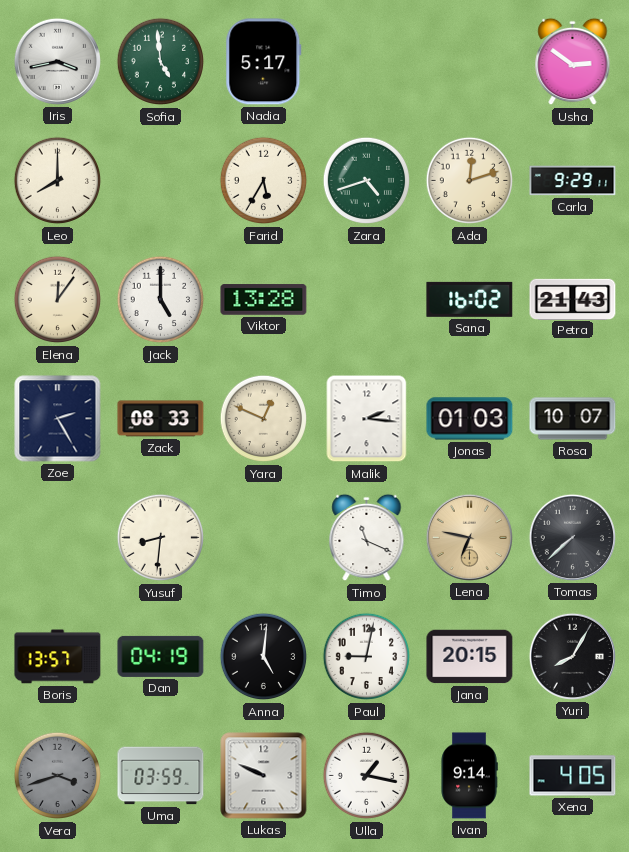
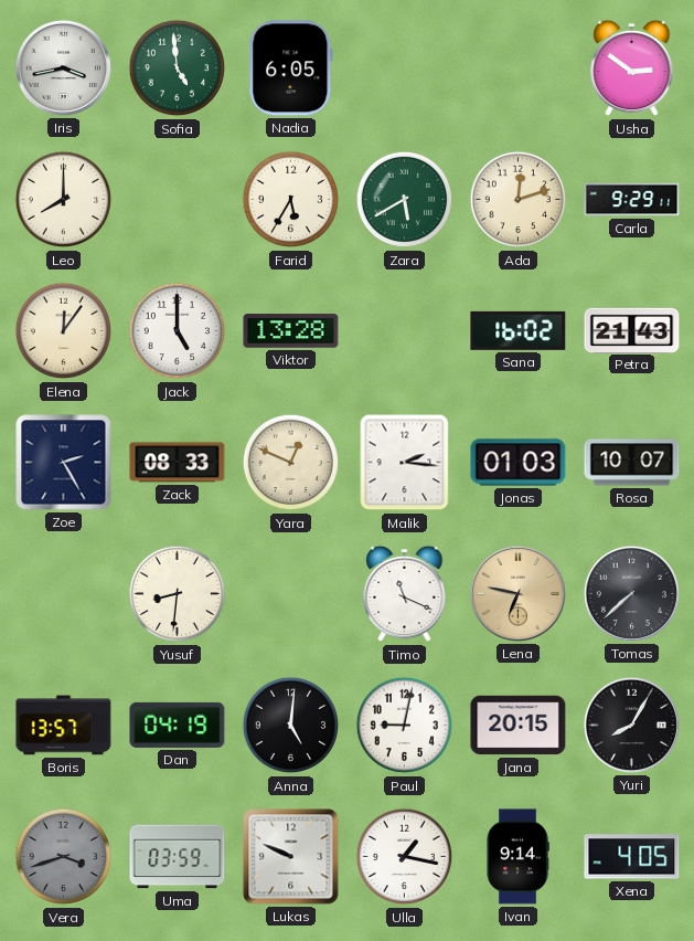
Nadia: 5:17 -> 6:05
Zara: 4:42 -> 5:40
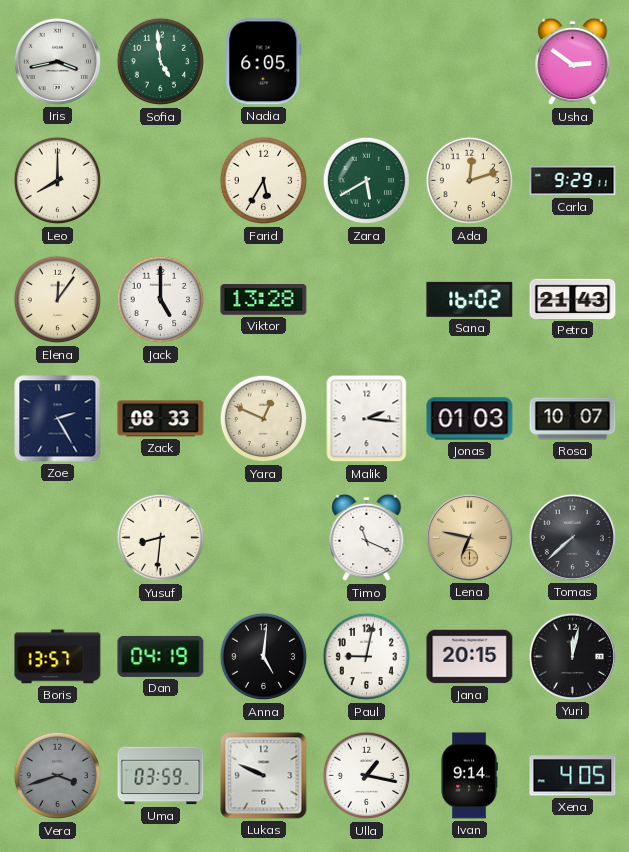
Yuri: 8:05 -> 12:02
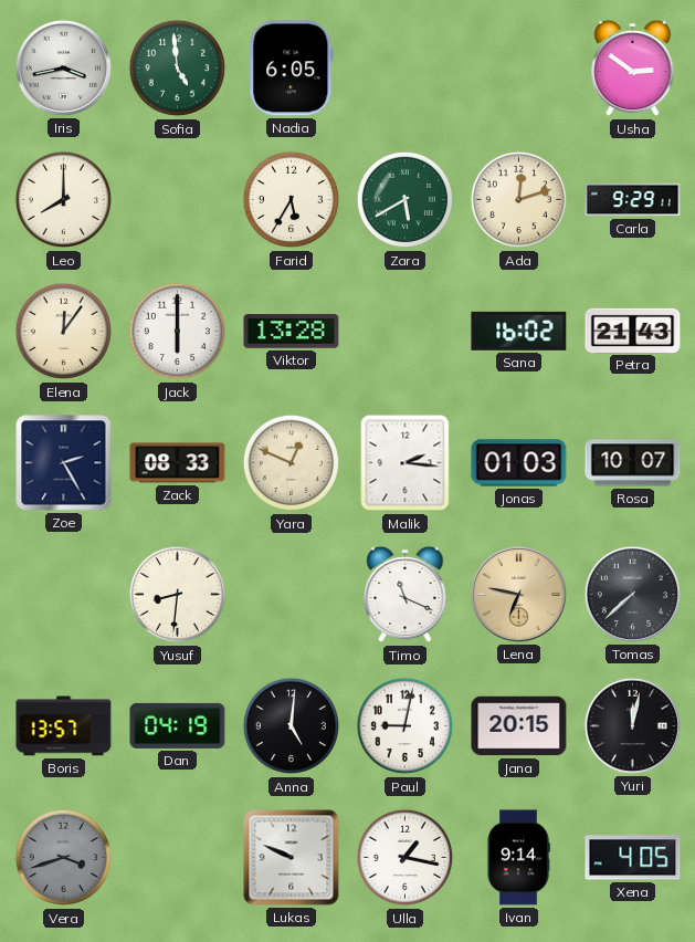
Jack: 5:00 -> 6:00
Uma: 03:59 -> none
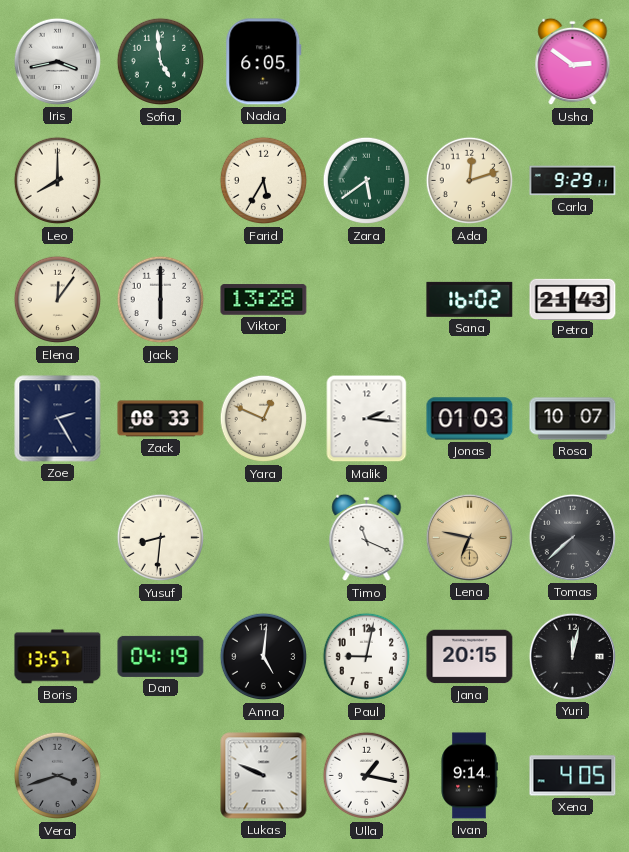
Zara: 5:40 -> 5:39
